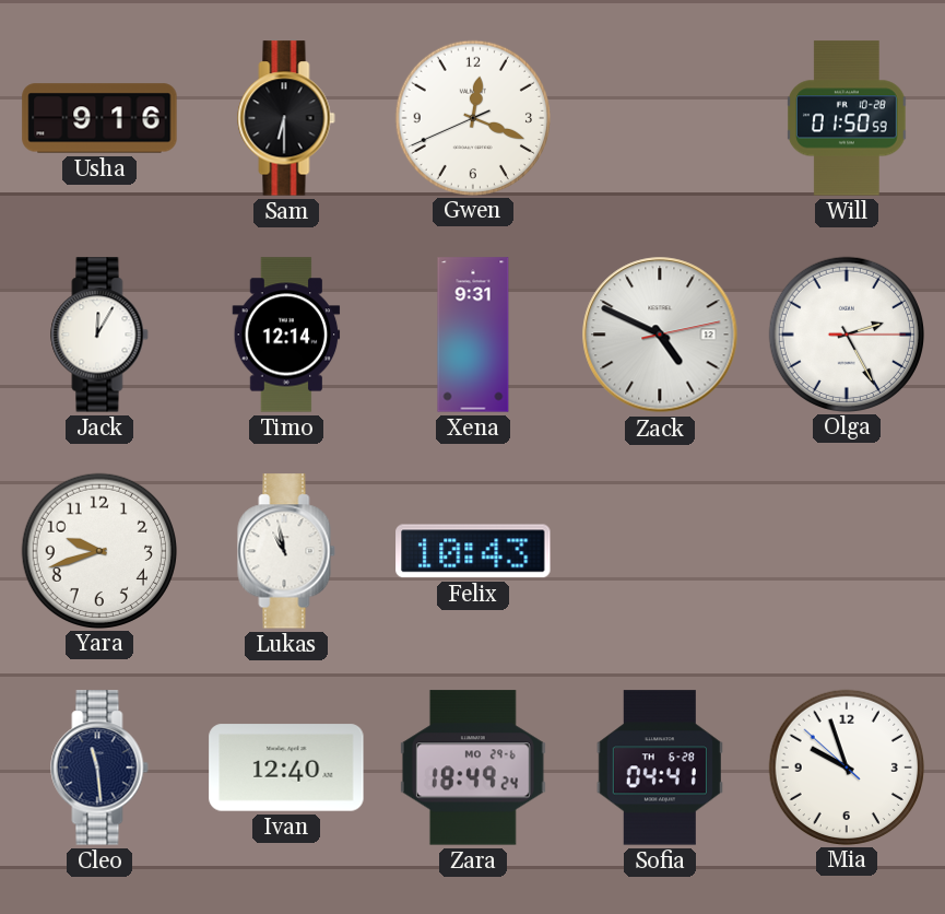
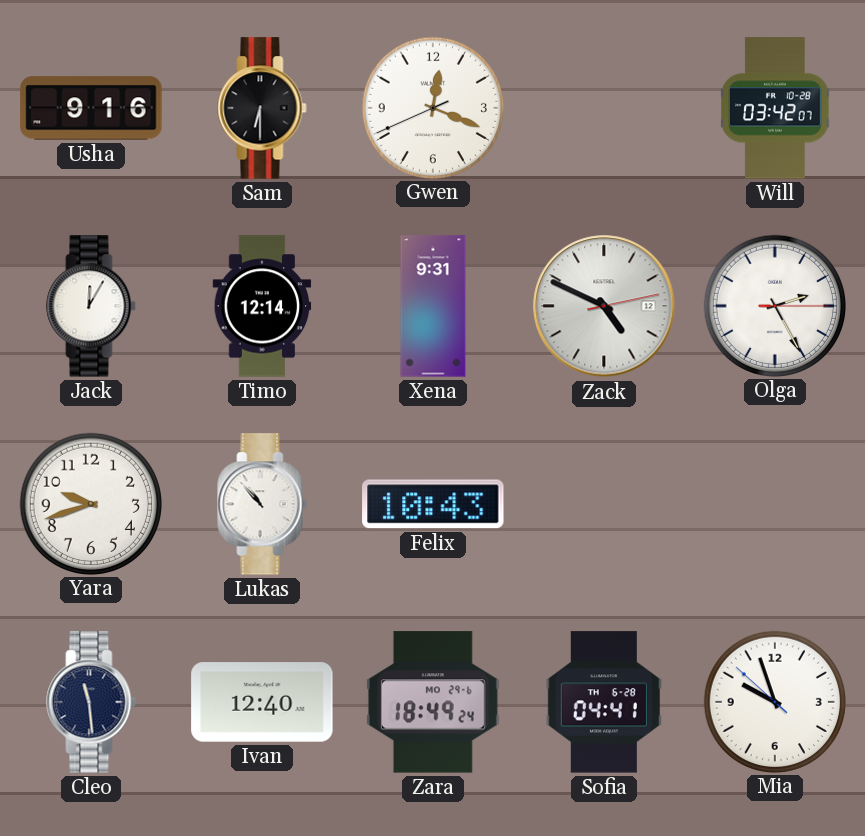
Will: 01:50 -> 03:42
Lukas: 10:58 -> 10:53
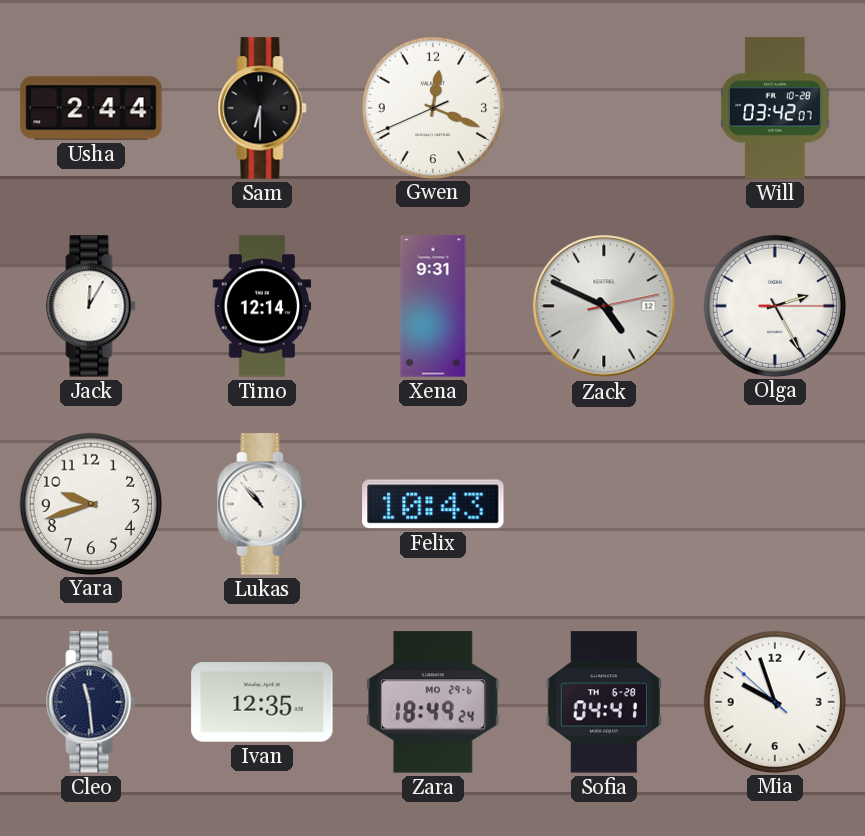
Usha: 9:16 -> 2:44
Ivan: 12:40 -> 12:35
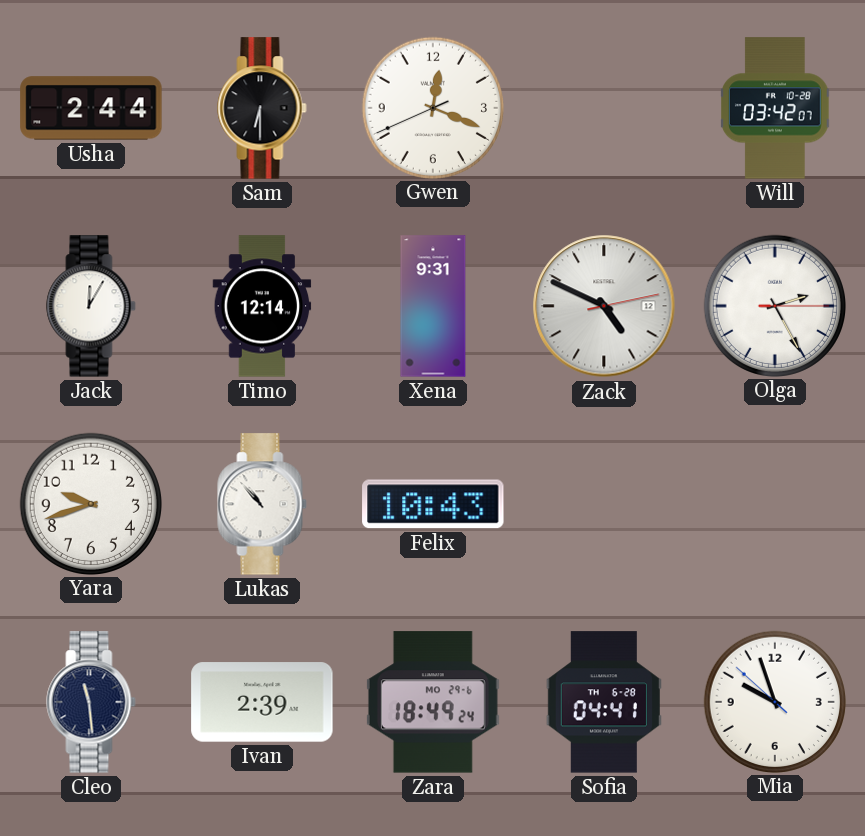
Ivan: 12:35 -> 2:39
